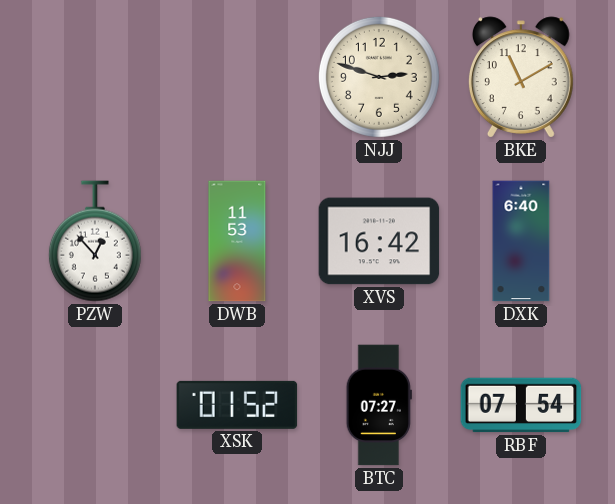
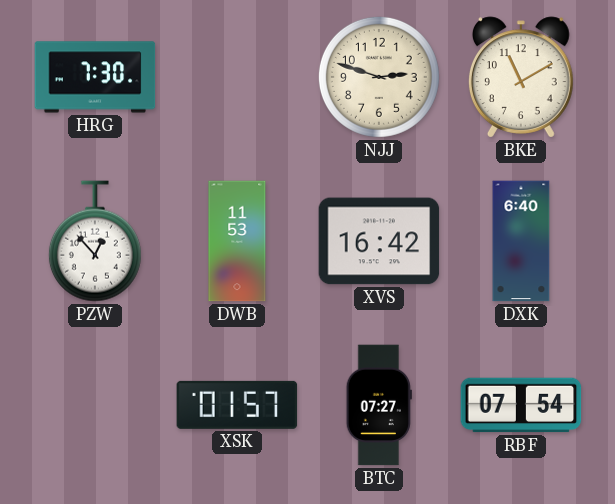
HRG: none -> 7:30
XSK: 01:52 -> 01:57
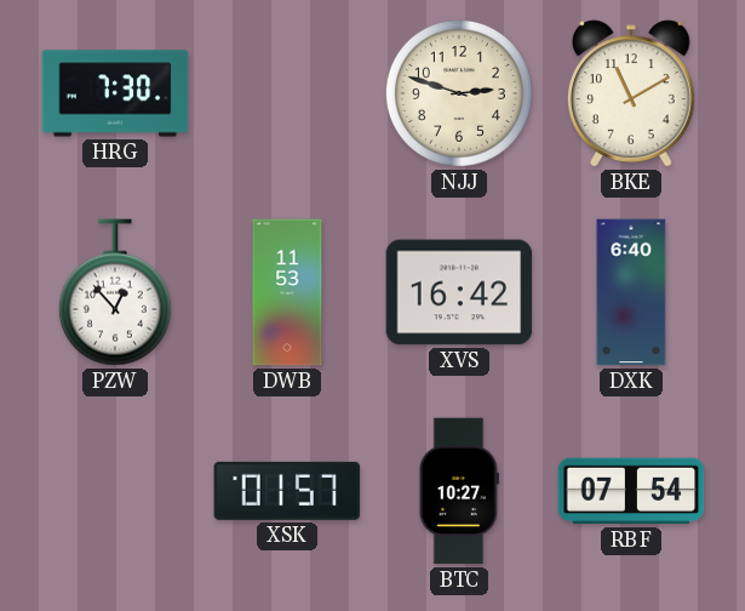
BTC: 07:27 -> 10:27
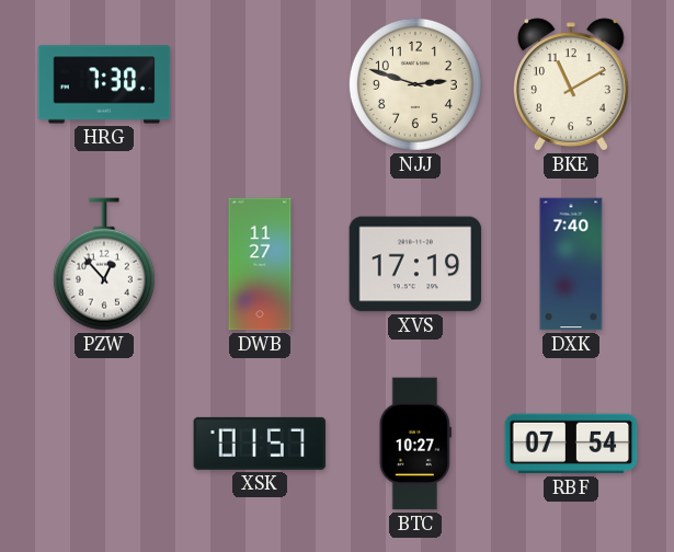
DWB: 11:53 -> 11:27
XVS: 16:42 -> 17:19
DXK: 6:40 -> 7:40
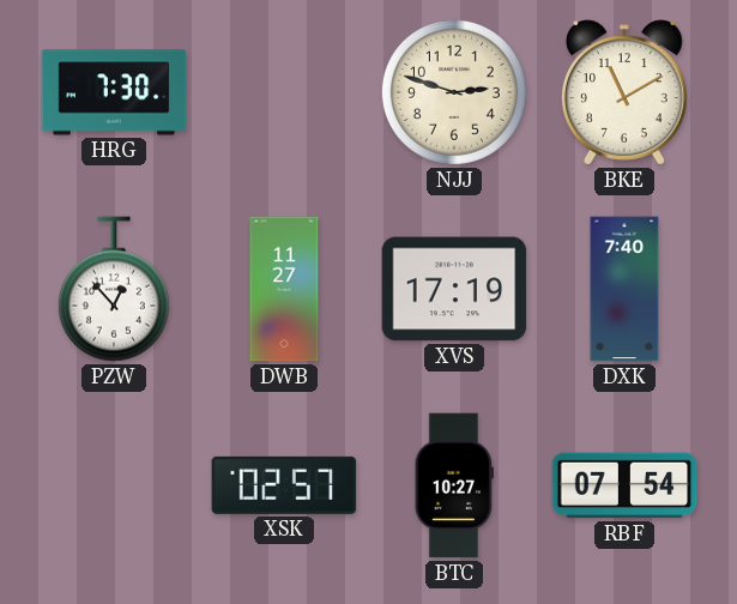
XSK: 01:57 -> 02:57
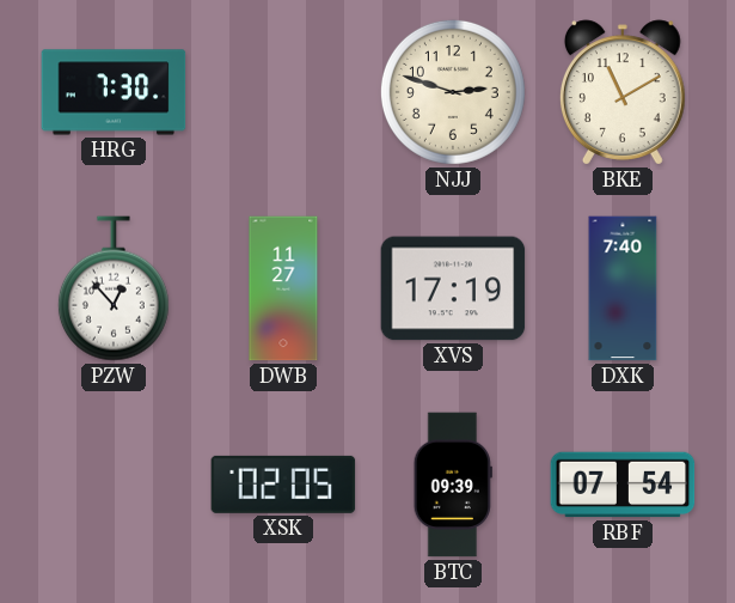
XSK: 02:57 -> 02:05
BTC: 10:27 -> 09:39
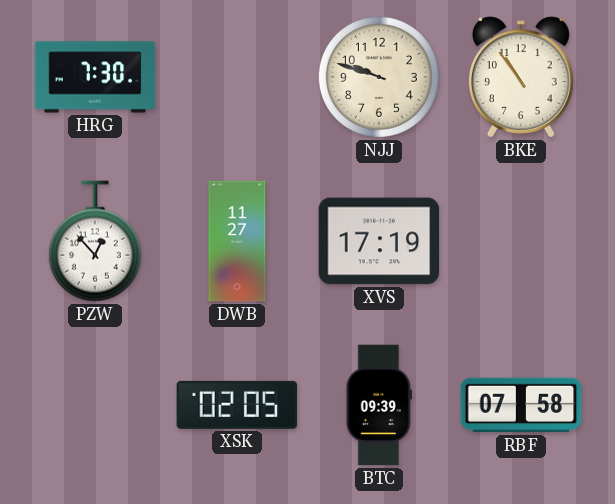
NJJ: 2:48 -> 9:48
BKE: 11:10 -> 10:54
DXK: 7:40 -> none
RBF: 07:54 -> 07:58
